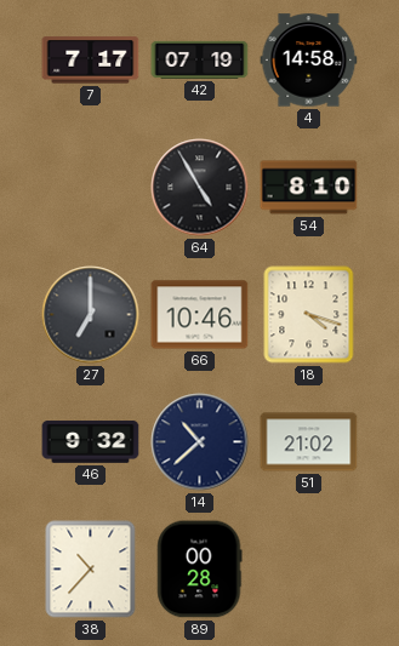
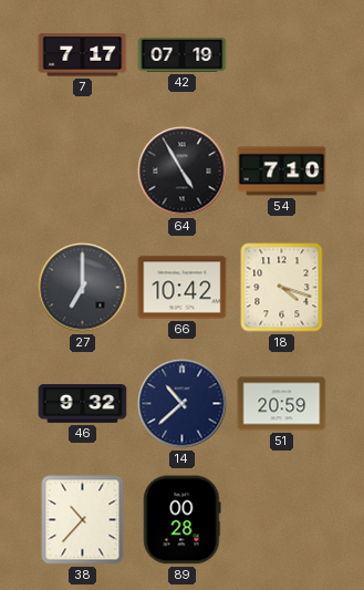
4: 14:58 -> none
54: 8:10 -> 7:10
66: 10:46 -> 10:42
51: 21:02 -> 20:59
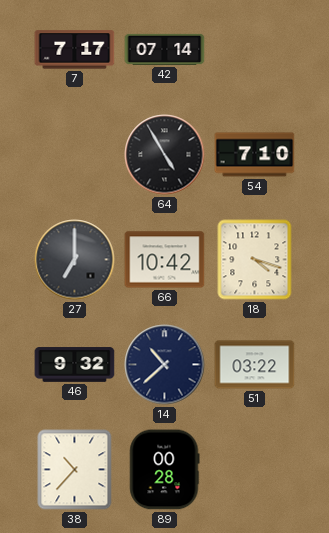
42: 07:19 -> 07:14
51: 20:59 -> 03:22
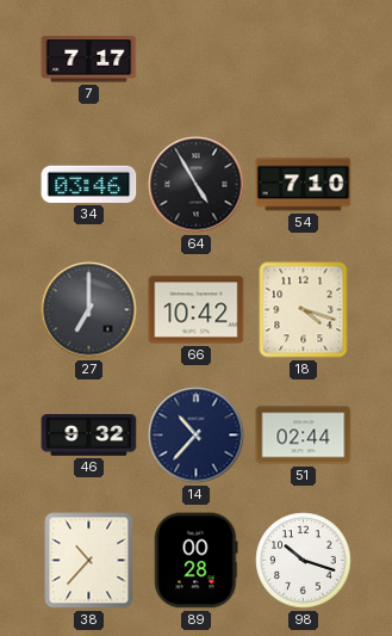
42: 07:14 -> none
34: none -> 03:46
14: 10:38 -> 10:37
51: 03:22 -> 02:44
98: none -> 10:18
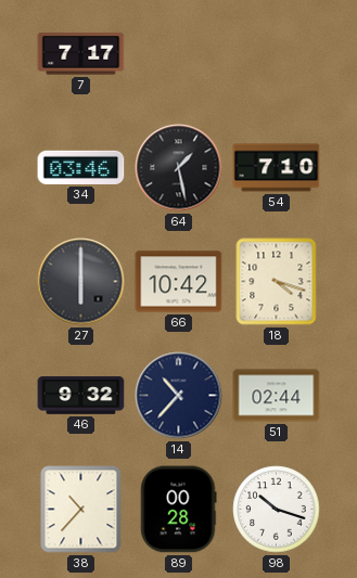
64: 4:55 -> 1:28
27: 7:00 -> 6:00
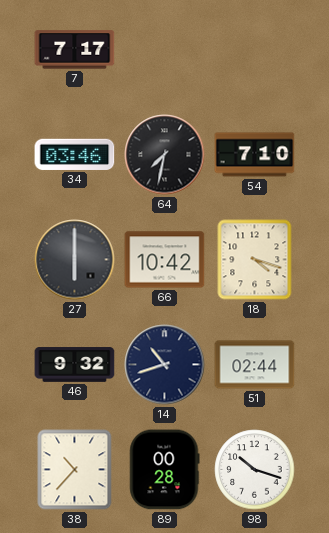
64: 1:28 -> 7:32
14: 10:37 -> 10:42
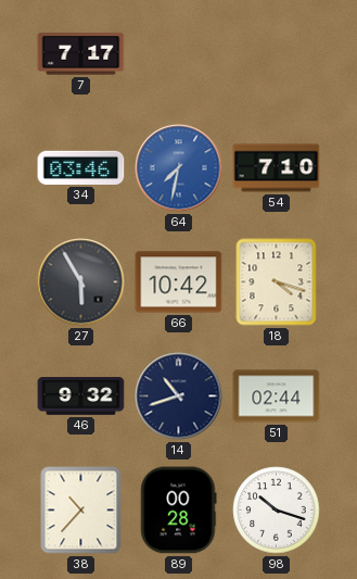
64 dial: black -> blue
27: 6:00 -> 5:55
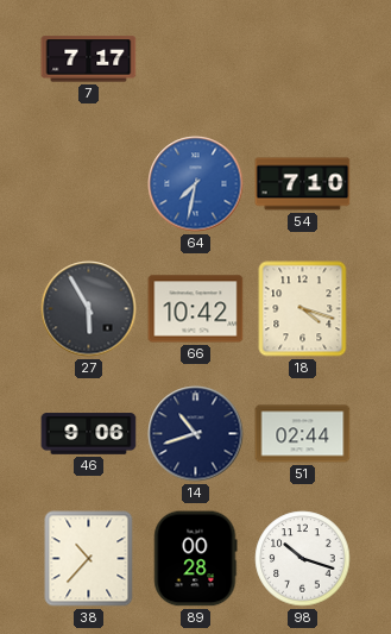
34: 03:46 -> none
46: 9:32 -> 9:06
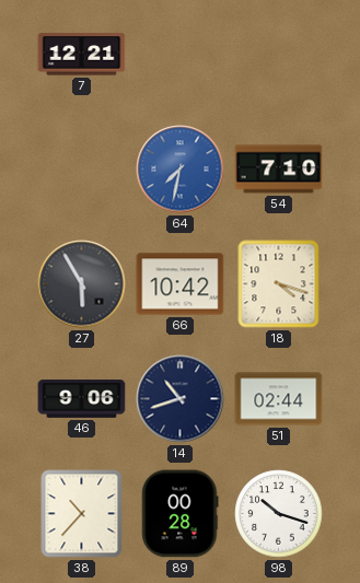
7: 7:17 -> 12:21
